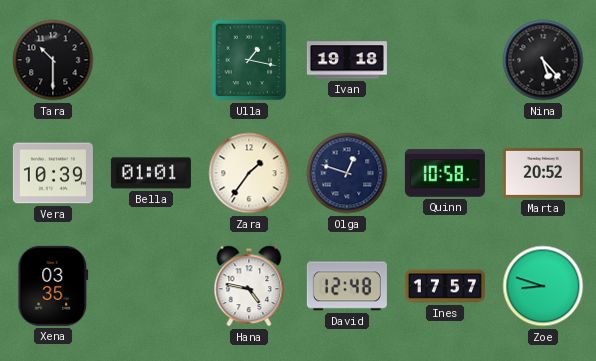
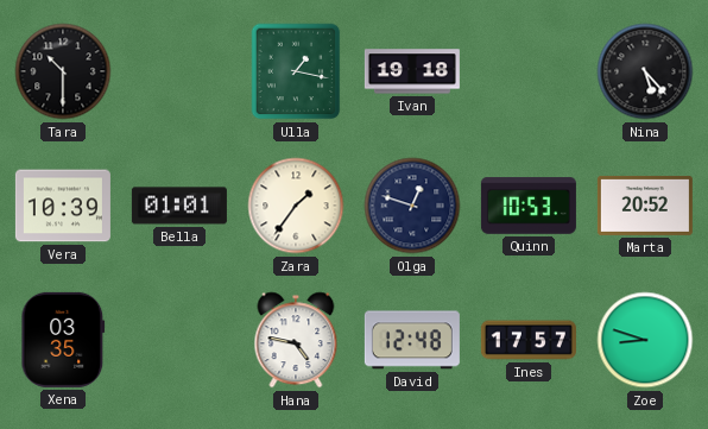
Quinn: 10:58 -> 10:53
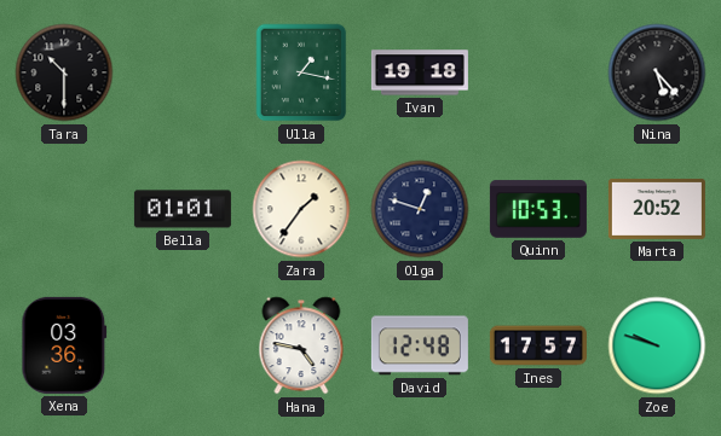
Vera: 10:39 -> none
Xena: 03:35 -> 03:36
Zoe: 8:48 -> 9:48
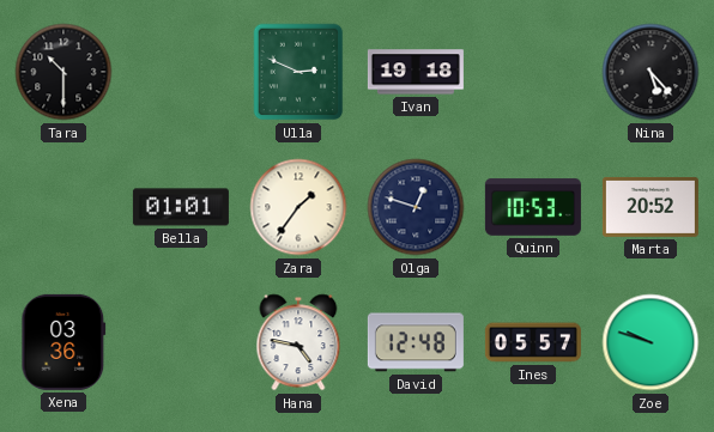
Ulla: 1:17 -> 2:49
Ines: 17:57 -> 05:57
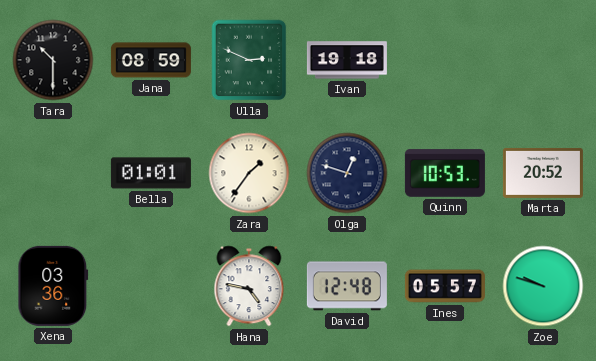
Jana: none -> 08:59
Nina: 5:23 -> none
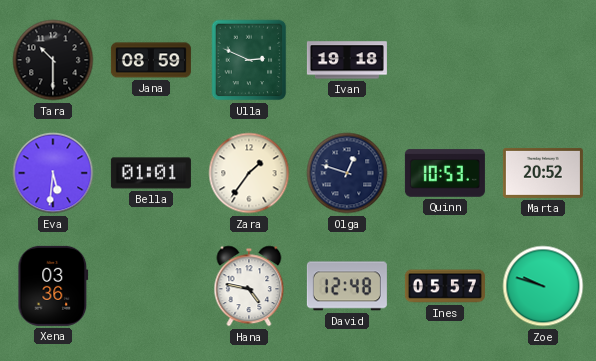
Eva: none -> 5:31
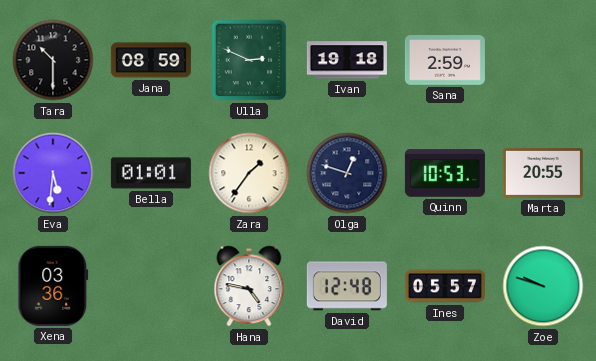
Sana: none -> 2:59
Marta: 20:52 -> 20:55
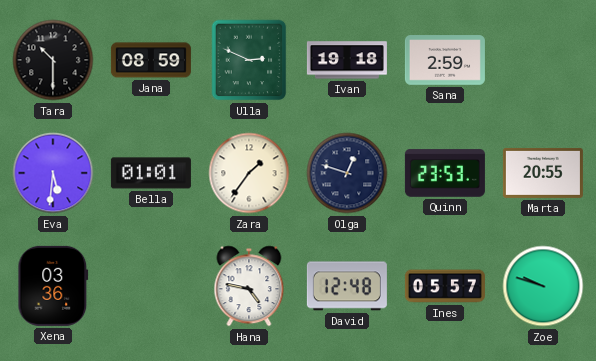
Quinn: 10:53 -> 23:53
